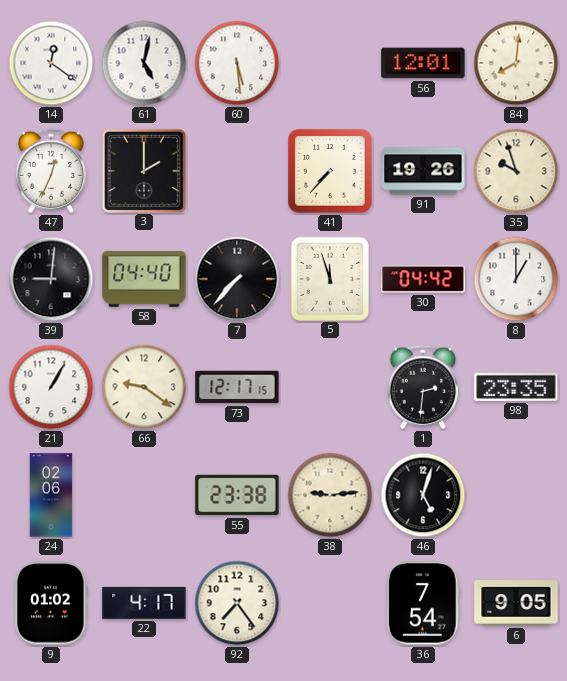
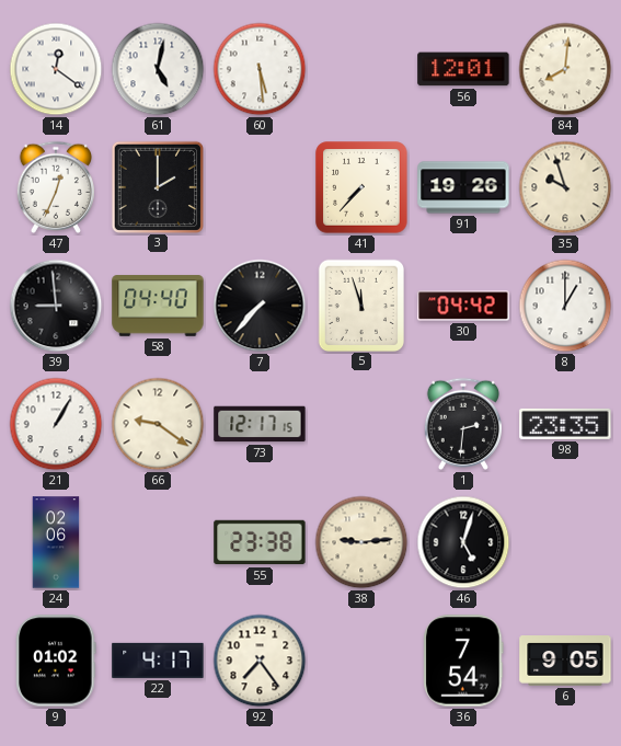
39: 9:01 -> 8:59
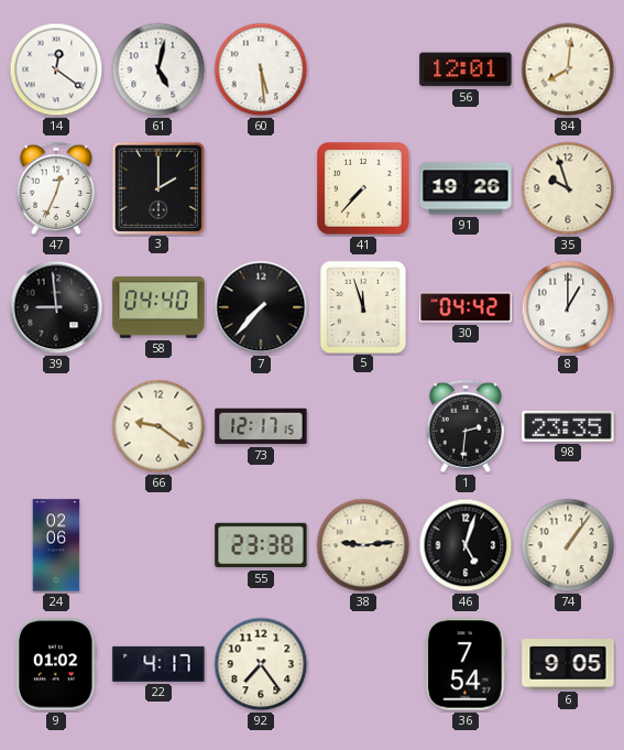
21: 1:05 -> none
74: none -> 1:06
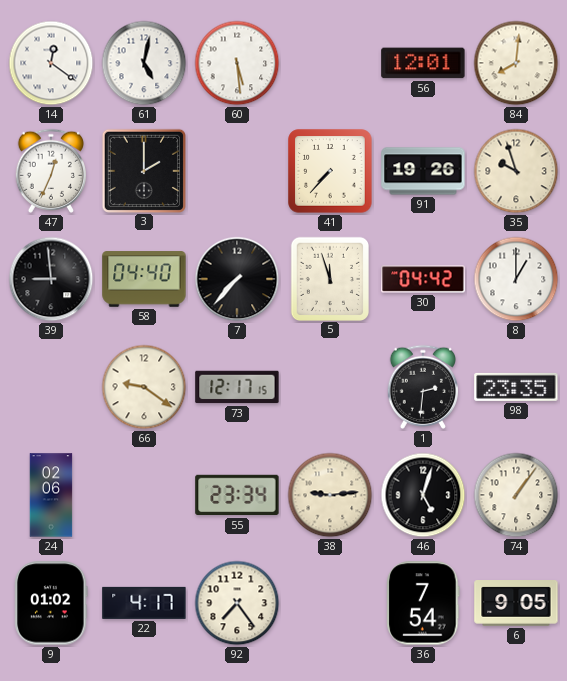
55: 23:38 -> 23:34
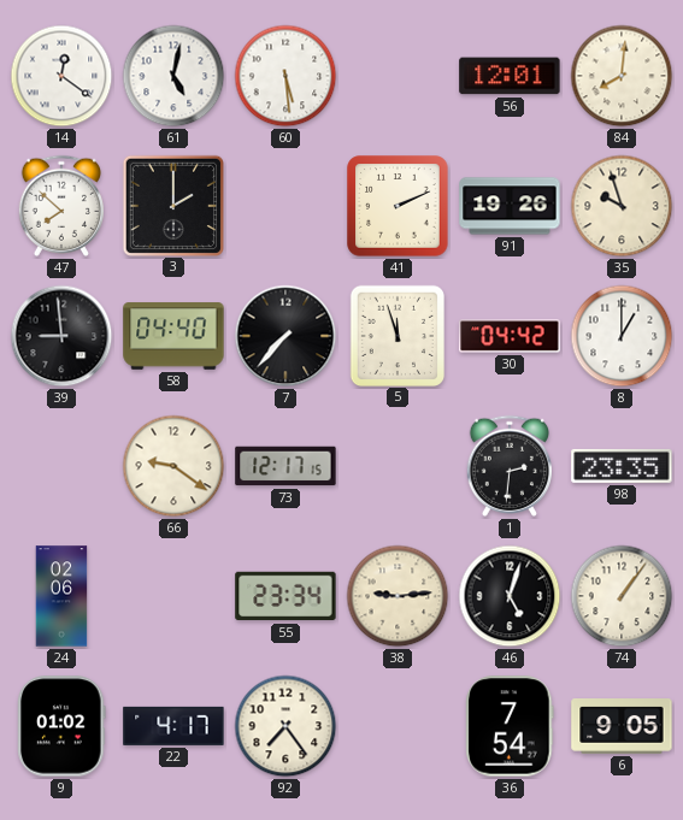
47: 12:34 -> 7:52
41: 7:37 -> 2:11
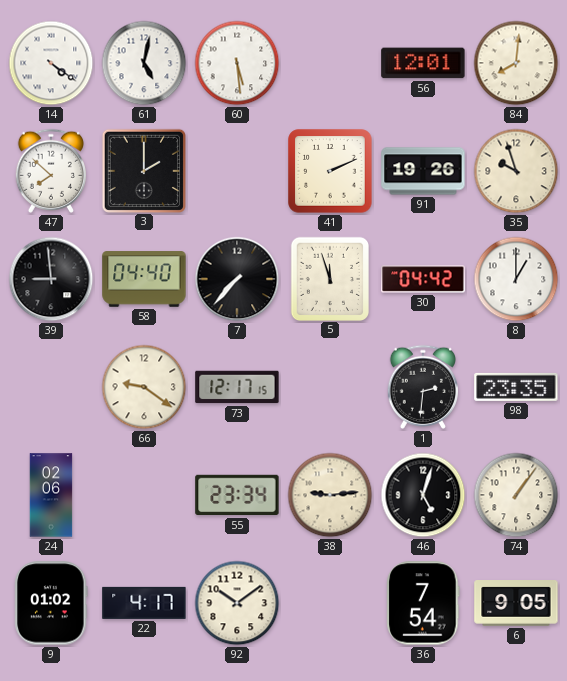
14: 12:21 -> 4:21
92: 7:24 -> 10:09
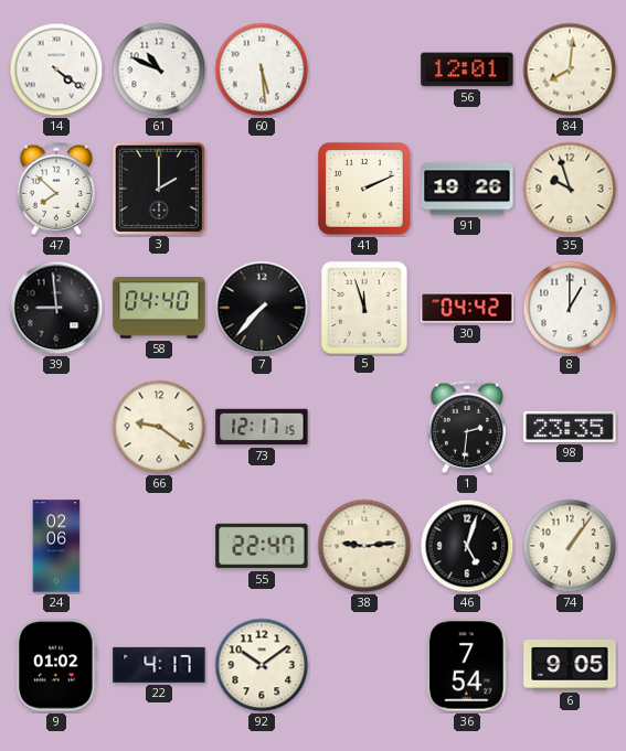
61: 5:02 -> 10:49
55: 23:34 -> 22:47
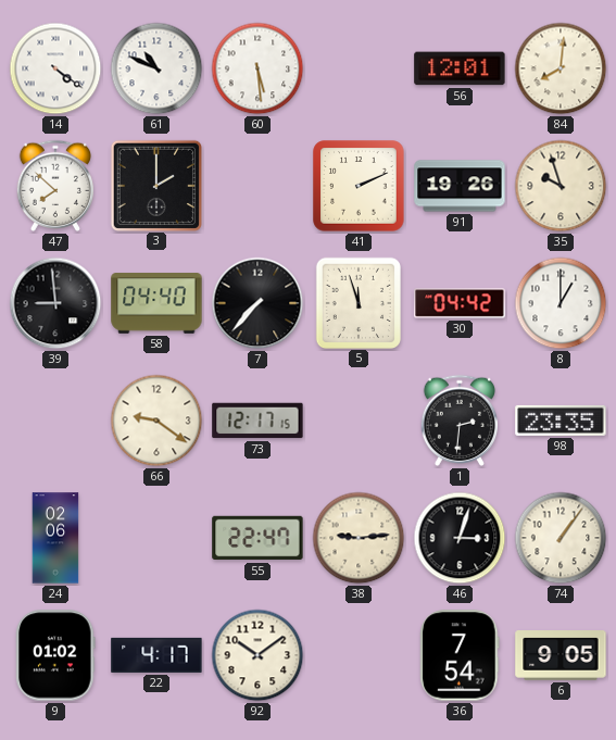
46: 5:03 -> 3:03
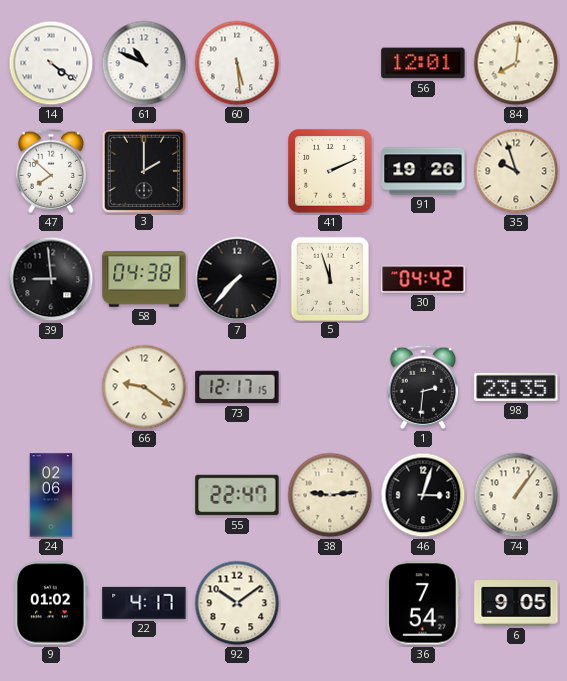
58: 04:40 -> 04:38
8: 1:00 -> none
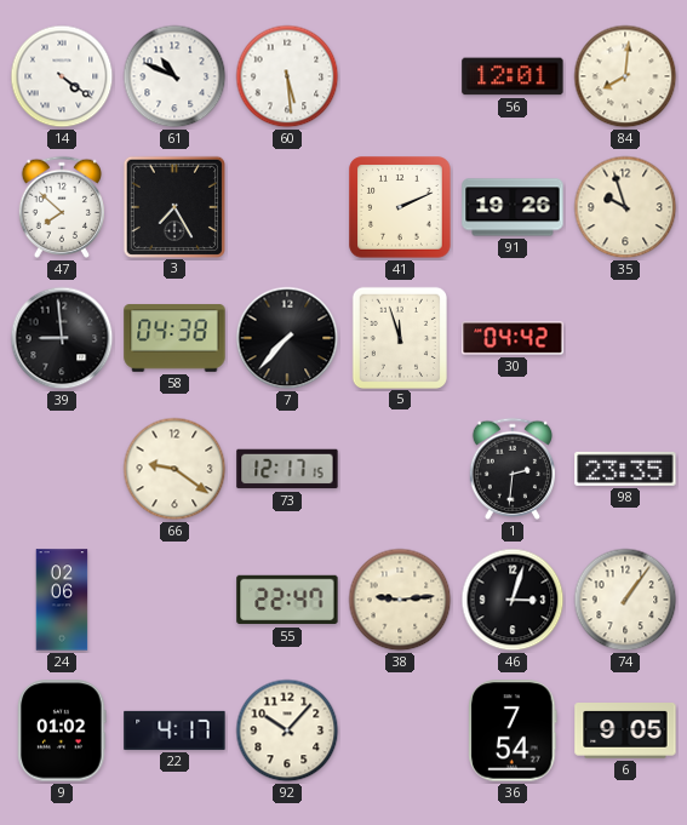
3: 2:00 -> 7:25
92: 10:09 -> 10:07
